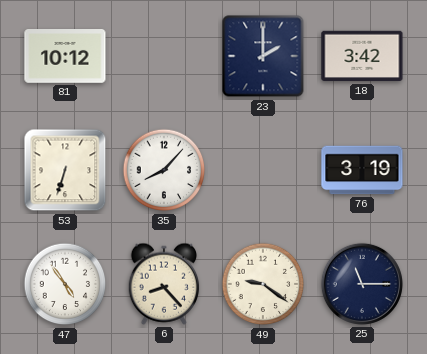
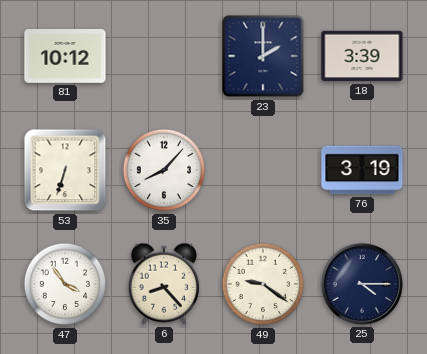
18: 3:42 -> 3:39
47: 4:54 -> 3:54
25: 11:15 -> 4:15
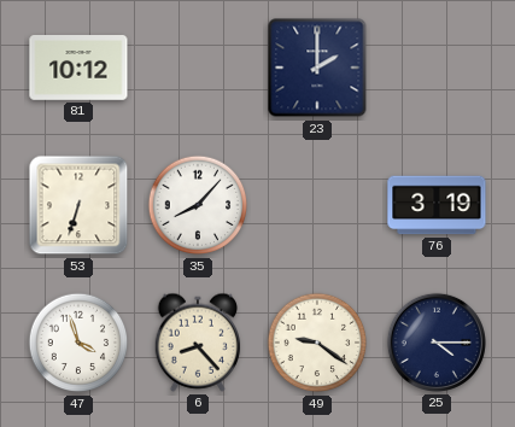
18: 3:39 -> none
47: 3:54 -> 3:57
